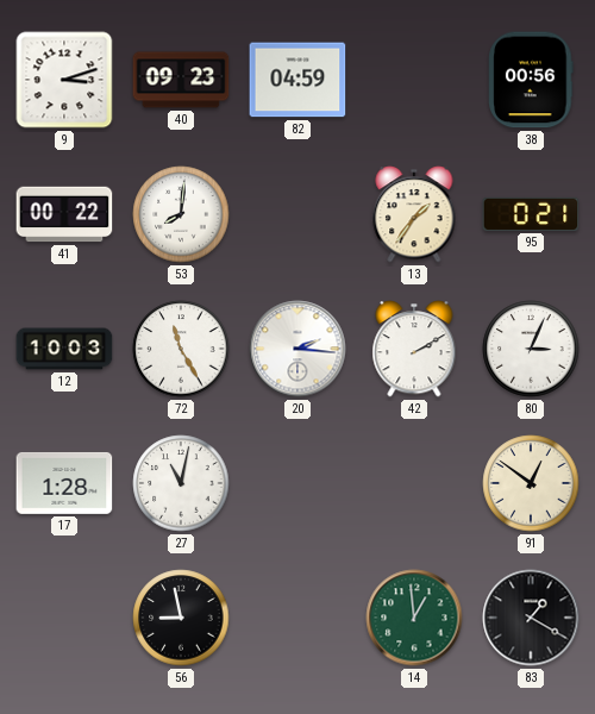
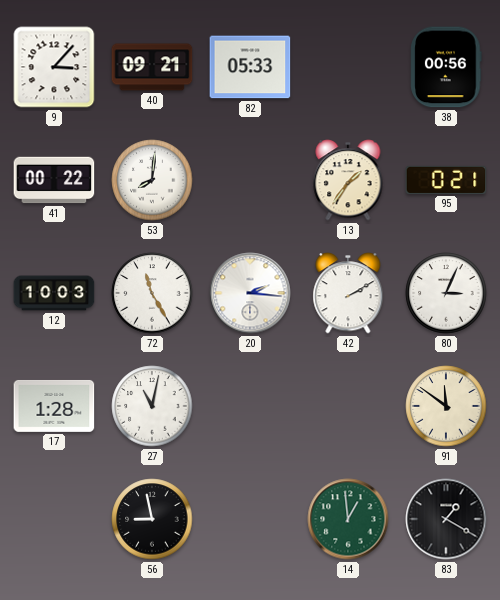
9: 3:12 -> 3:07
40: 09:23 -> 09:21
82: 04:59 -> 05:33
91: 12:51 -> 11:51
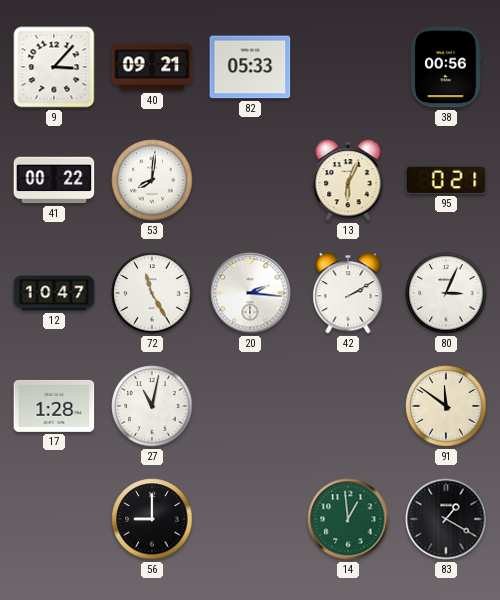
13: 1:36 -> 6:04
12: 10:03 -> 10:47
56: 8:58 -> 9:00
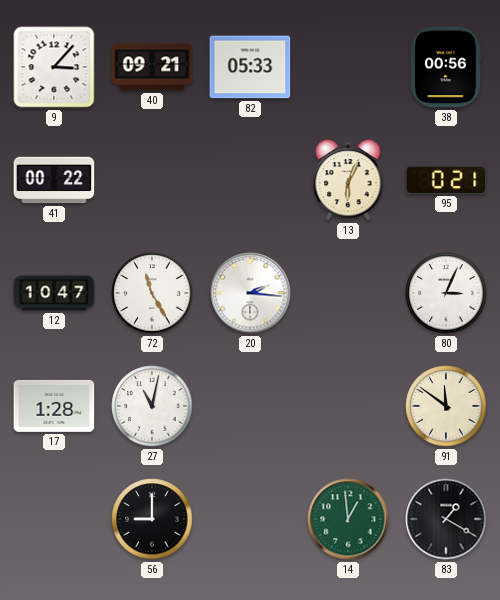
53: 8:01 -> none
42: 2:10 -> none
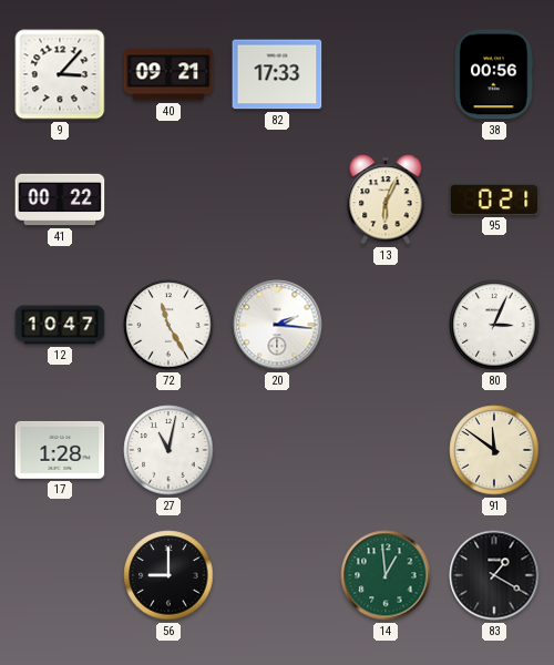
82: 05:33 -> 17:33
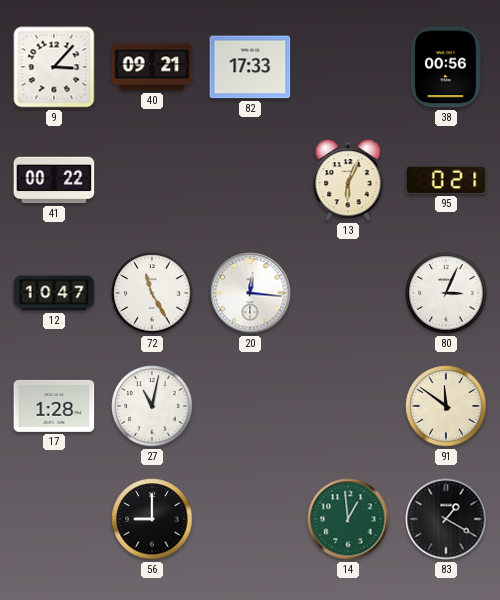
20: 2:16 -> 12:16
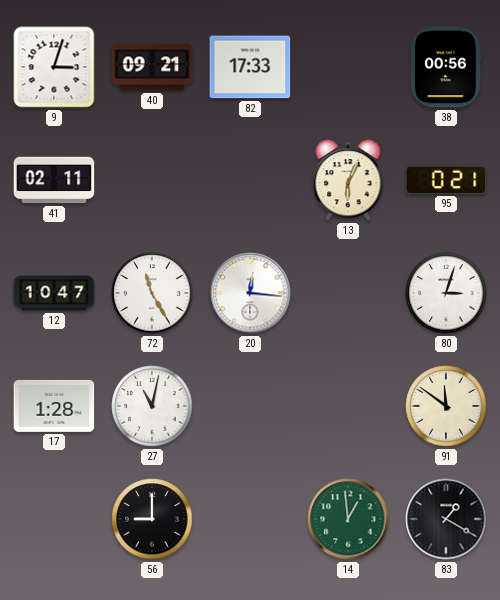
9: 3:07 -> 3:03
41: 00:22 -> 02:11
80: 3:04 -> 3:03
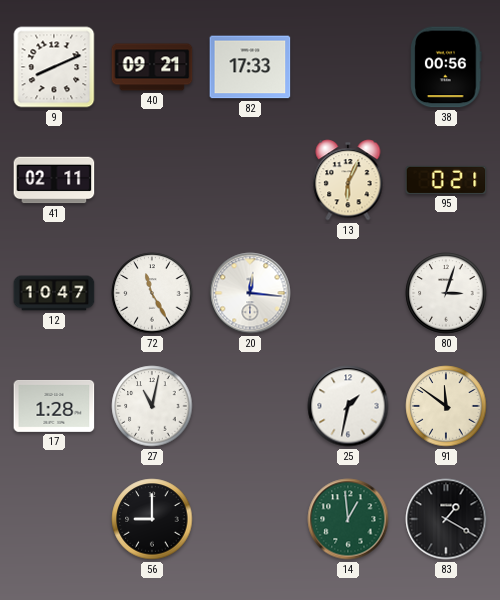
9: 3:03 -> 8:11
25: none -> 1:32
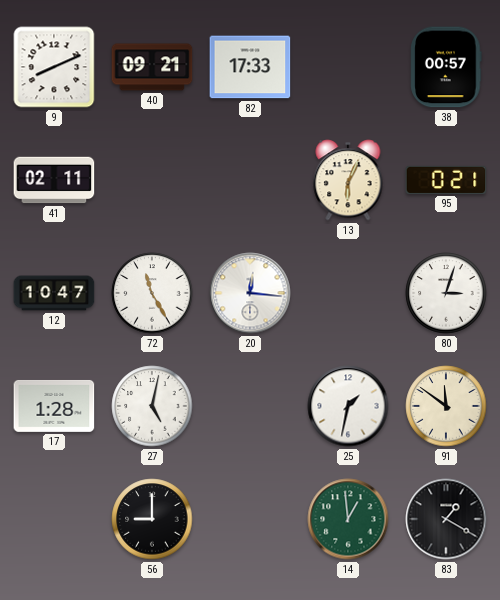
38: 00:56 -> 00:57
27: 11:02 -> 5:02
